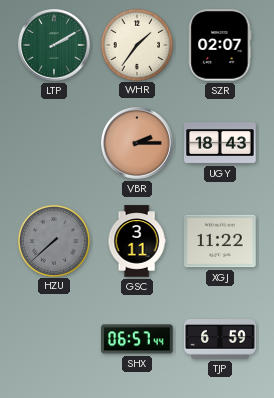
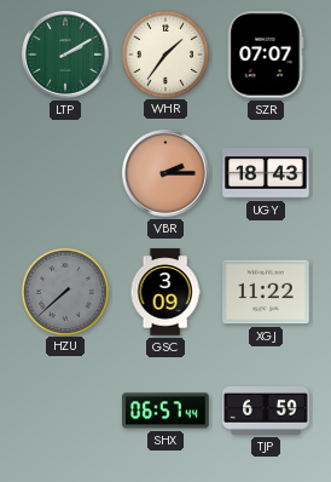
SZR: 02:07 -> 07:07
GSC: 3:11 -> 3:09
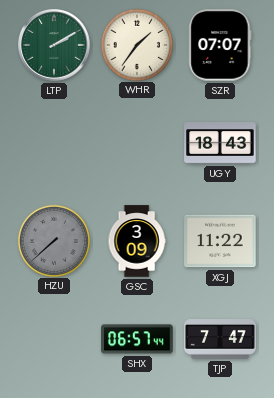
VBR: 2:15 -> none
TJP: 6:59 -> 7:47
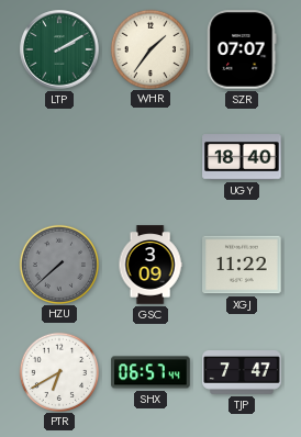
UGY: 18:43 -> 18:40
PTR: none -> 6:40
